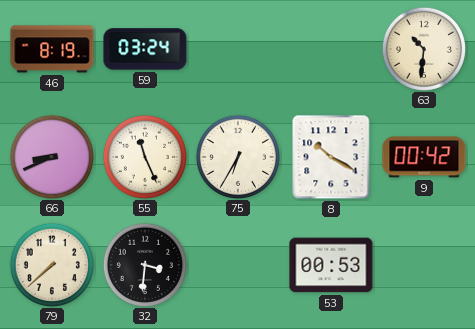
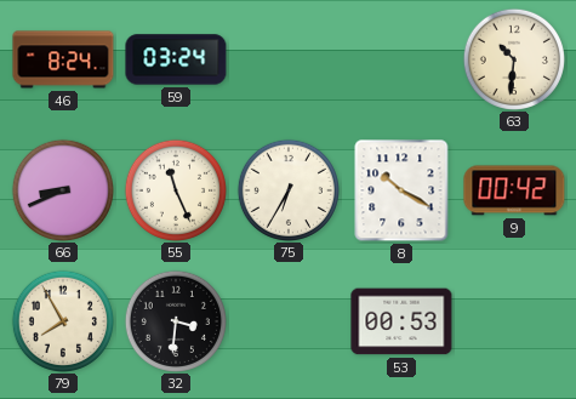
46: 8:19 -> 8:24
79: 7:38 -> 7:55
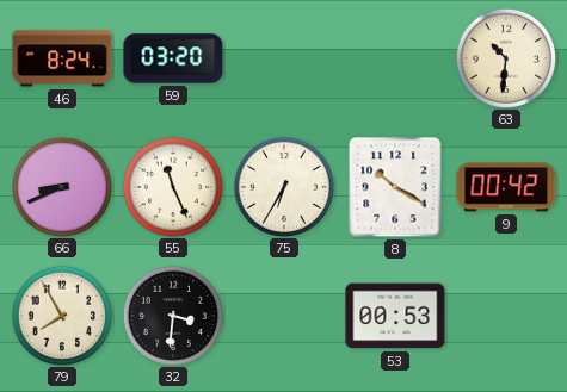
59: 03:24 -> 03:20
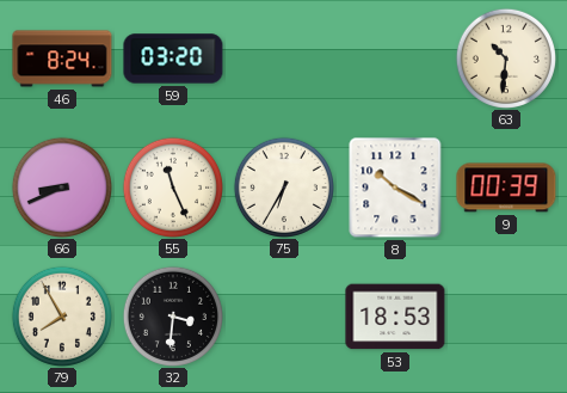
9: 00:42 -> 00:39
53: 00:53 -> 18:53
